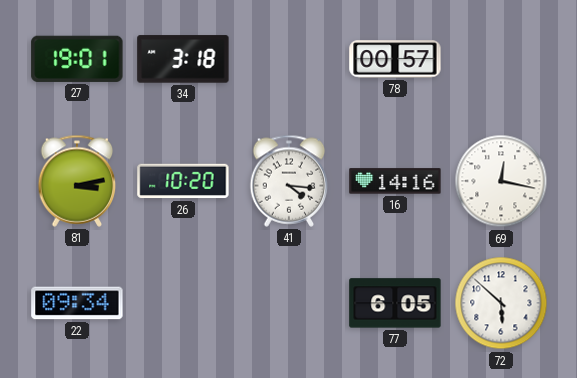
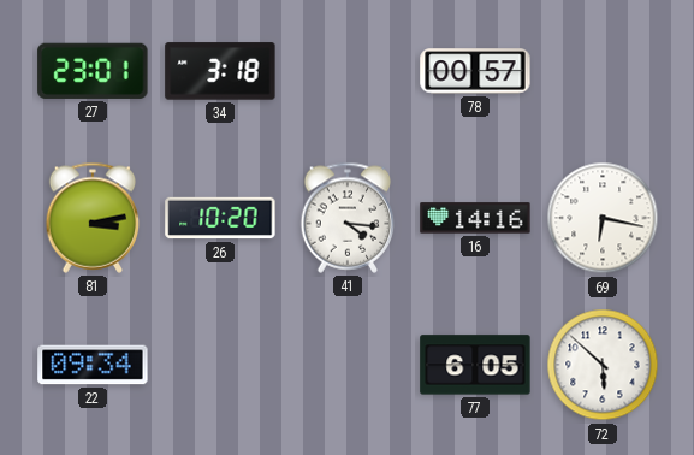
27: 19:01 -> 23:01
69: 12:17 -> 6:17
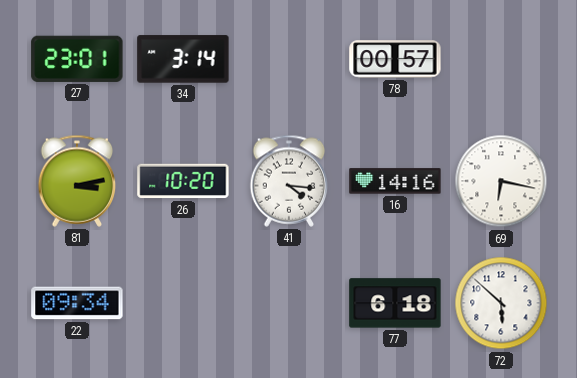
34: 3:18 -> 3:14
77: 6:05 -> 6:18
